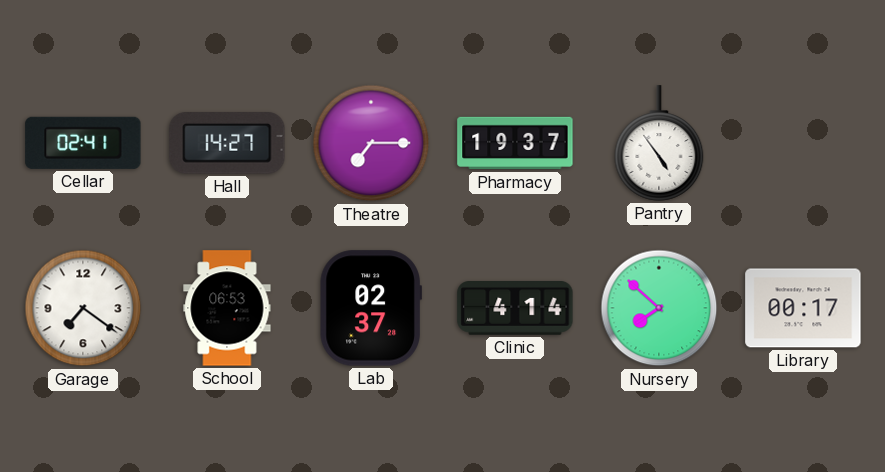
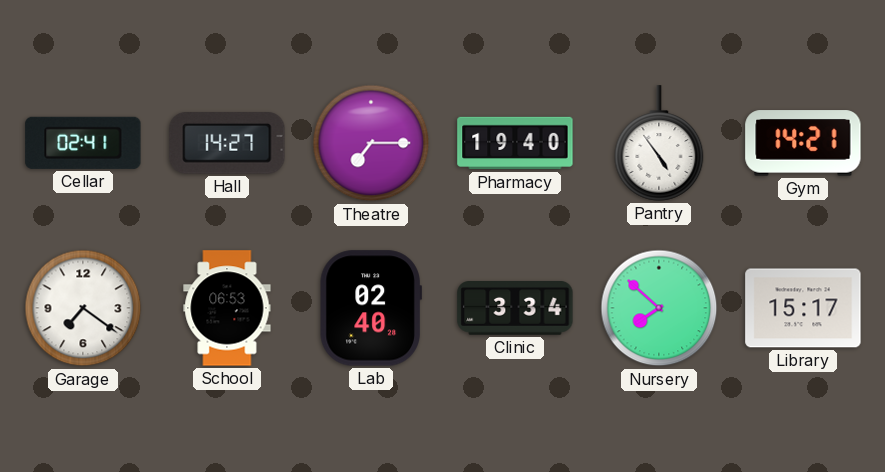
Pharmacy: 19:37 -> 19:40
Gym: none -> 14:21
Lab: 02:37 -> 02:40
Clinic: 4:14 -> 3:34
Library: 00:17 -> 15:17
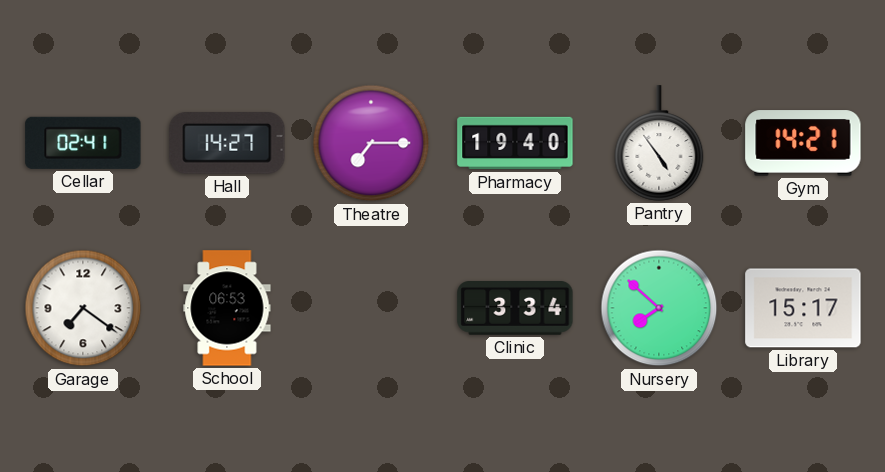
Lab: 02:40 -> none
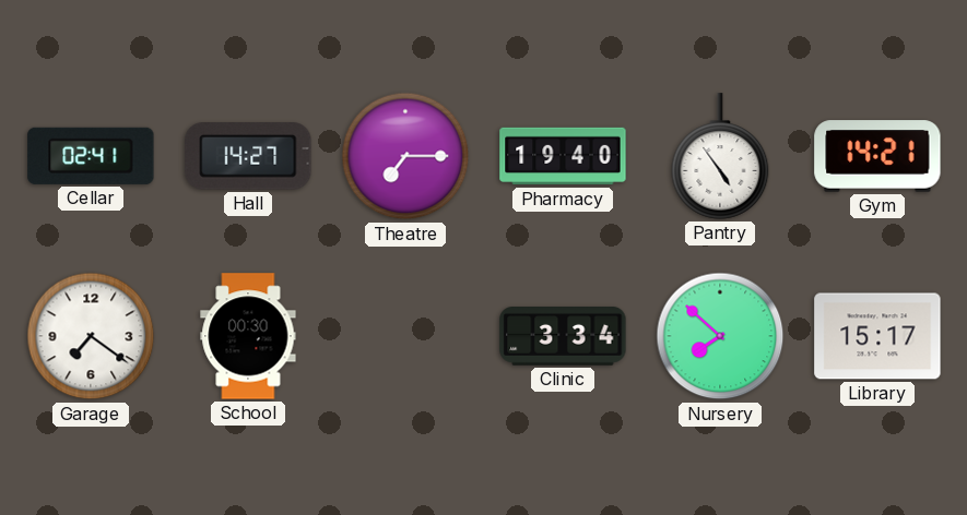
School: 06:53 -> 00:30
